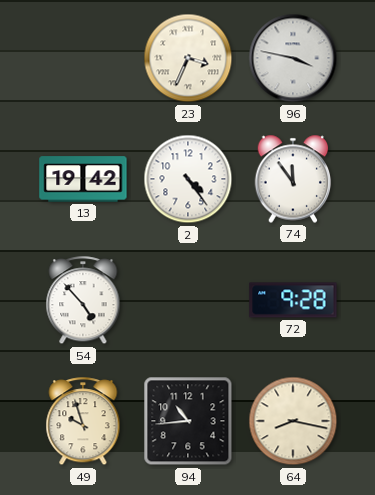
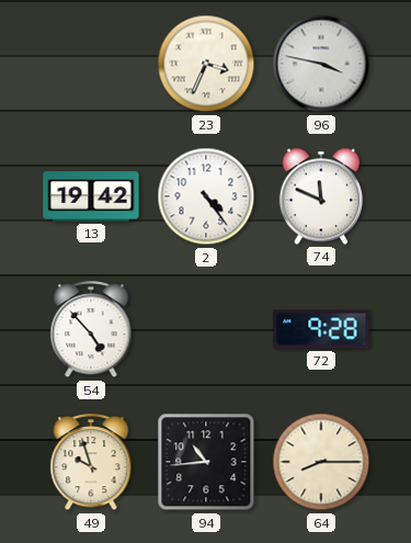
74: 11:54 -> 11:49
64: 8:17 -> 8:15
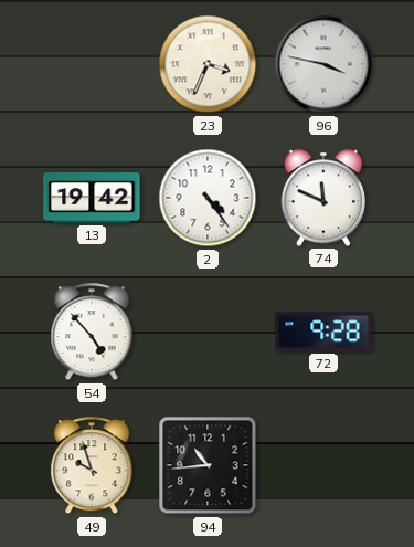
64: 8:15 -> none
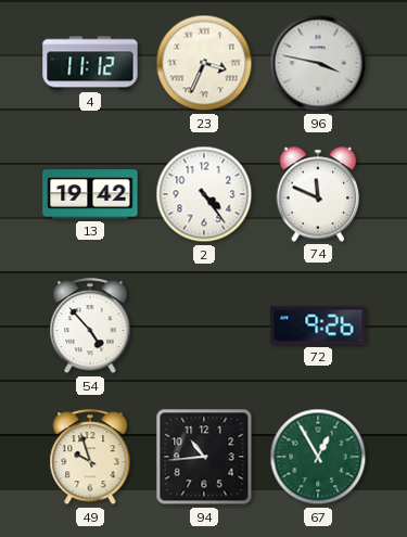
4: none -> 11:12
72: 9:28 -> 9:26
67: none -> 12:55
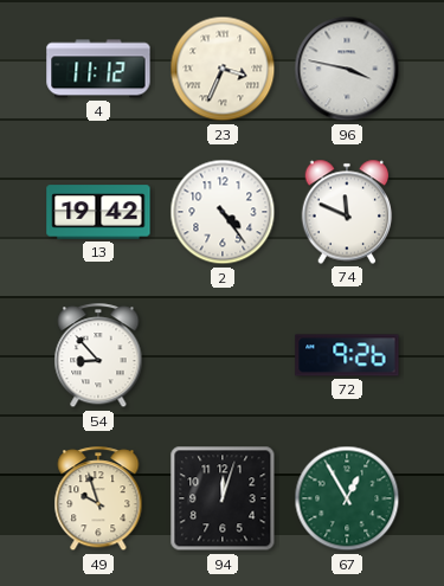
54: 4:53 -> 8:53
94: 10:44 -> 12:03
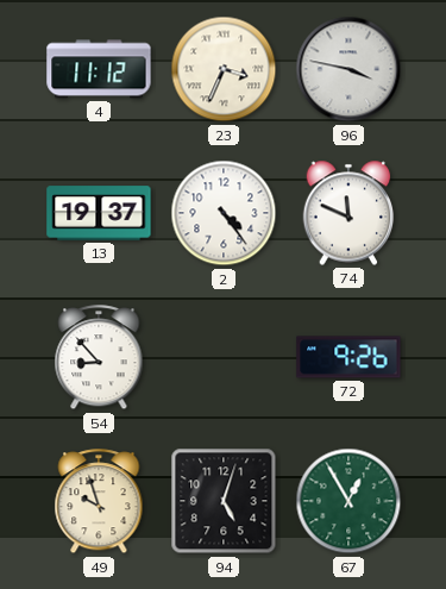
13: 19:42 -> 19:37
94: 12:03 -> 5:03
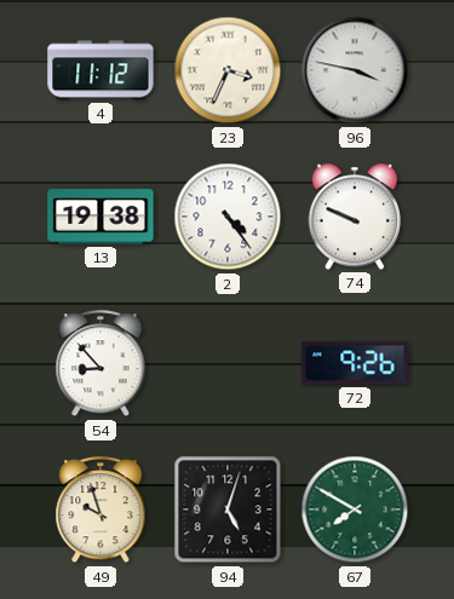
13: 19:37 -> 19:38
74: 11:49 -> 9:49
67: 12:55 -> 7:50
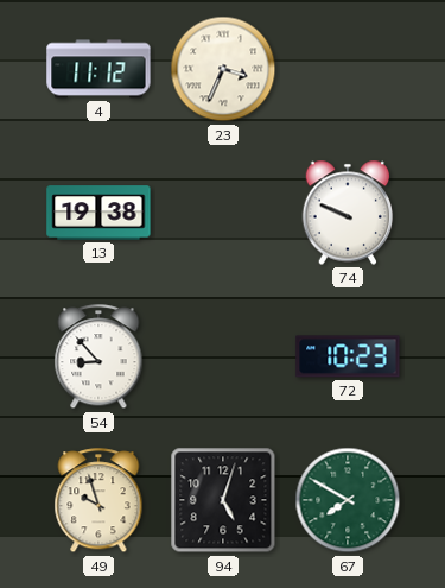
96: 3:47 -> none
2: 4:24 -> none
72: 9:26 -> 10:23
